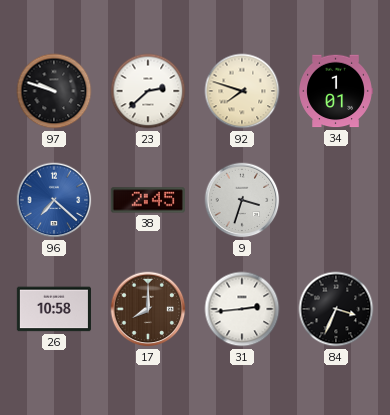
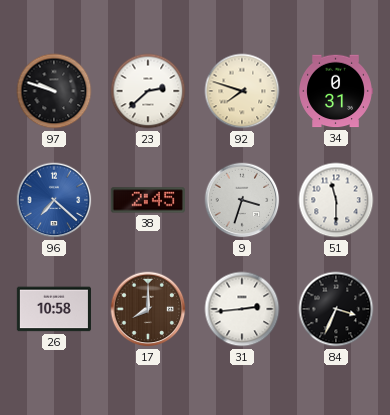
34: 1:01 -> 0:31
51: none -> 11:30
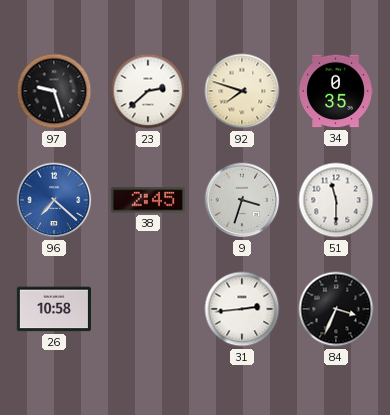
97: 9:48 -> 9:27
34: 0:31 -> 0:35
17: 8:00 -> none
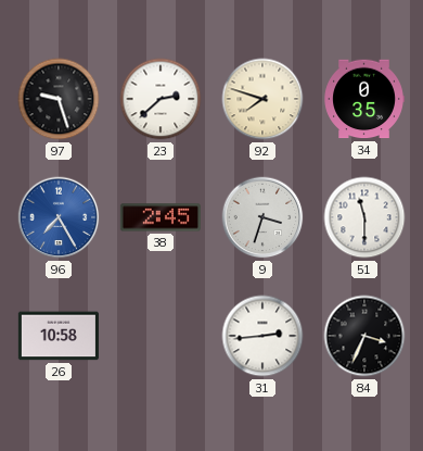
96: 7:22 -> 7:25
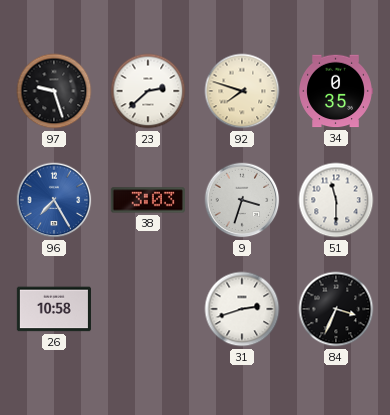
38: 2:45 -> 3:03
31: 2:44 -> 2:42
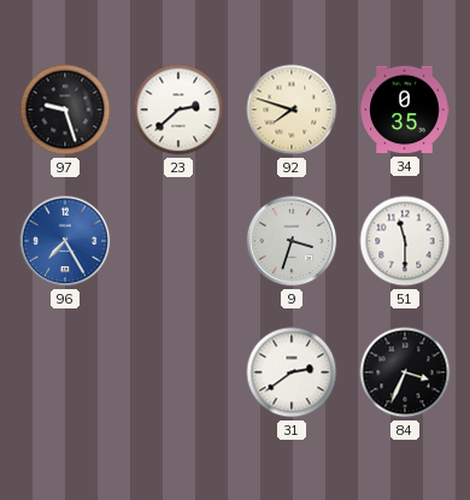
38: 3:03 -> none
26: 10:58 -> none
31: 2:42 -> 2:39
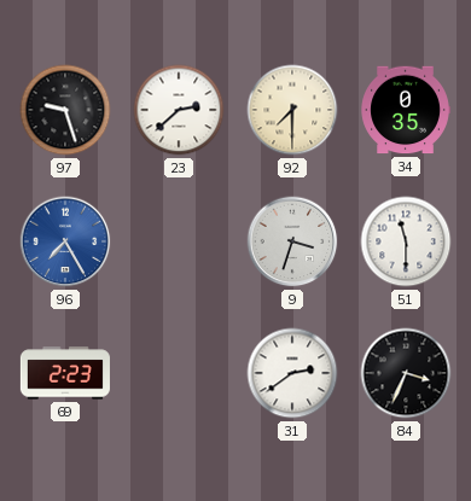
92: 7:48 -> 7:30
69: none -> 2:23
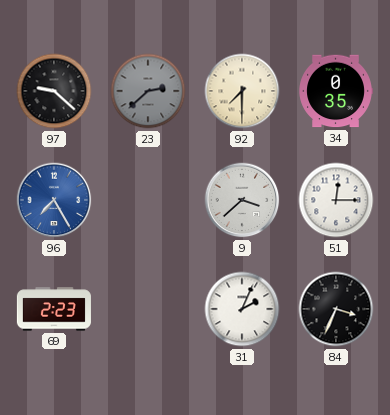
97: 9:27 -> 9:22
23 dial: white -> grey
9: 3:33 -> 3:38
51: 11:30 -> 12:15
31: 2:39 -> 2:04
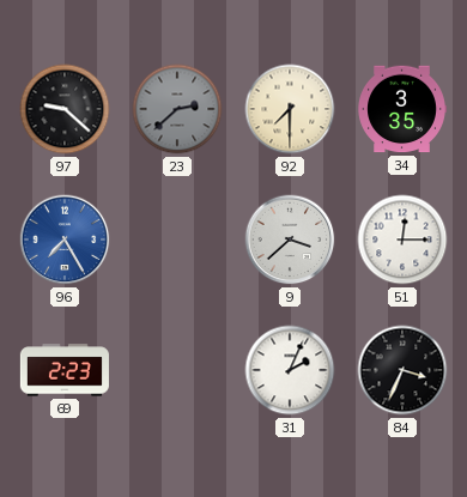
34: 0:35 -> 3:35
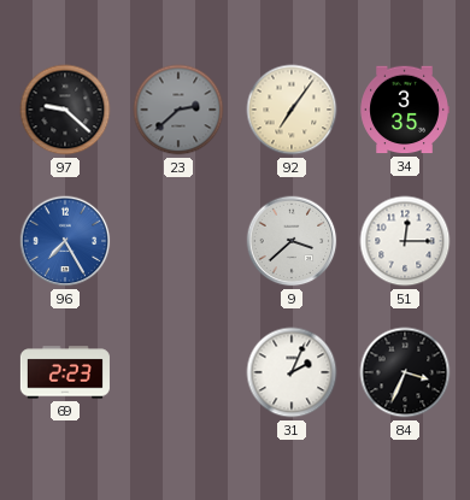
92: 7:30 -> 7:06
